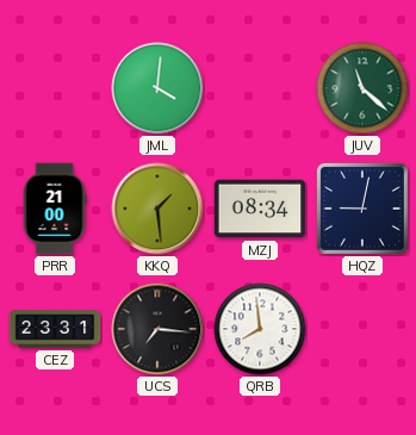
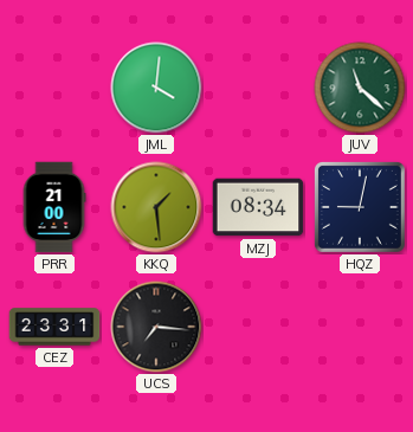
QRB: 7:59 -> none
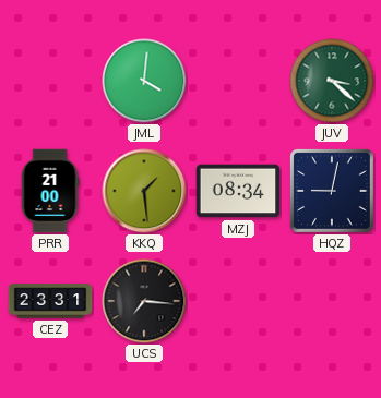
JUV: 11:22 -> 3:22
